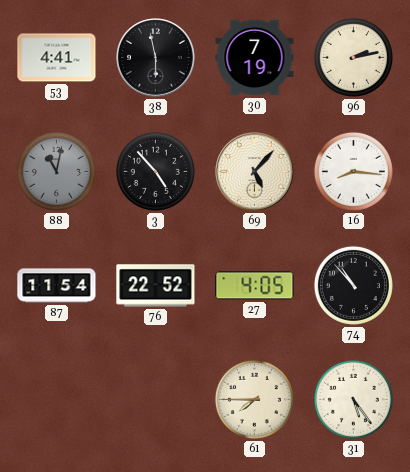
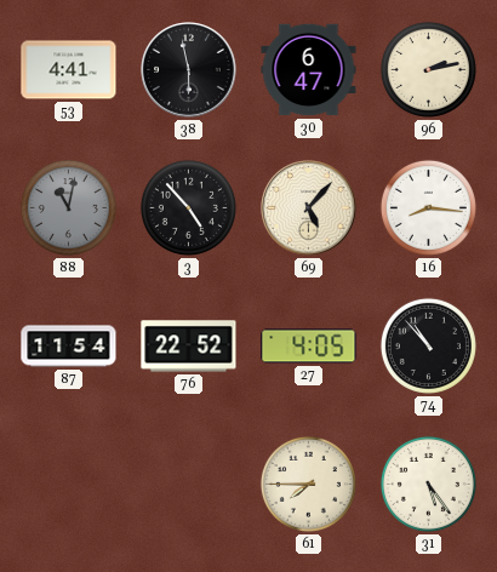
30: 7:19 -> 6:47
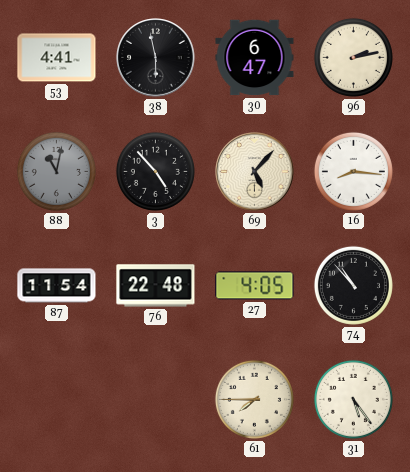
76: 22:52 -> 22:48
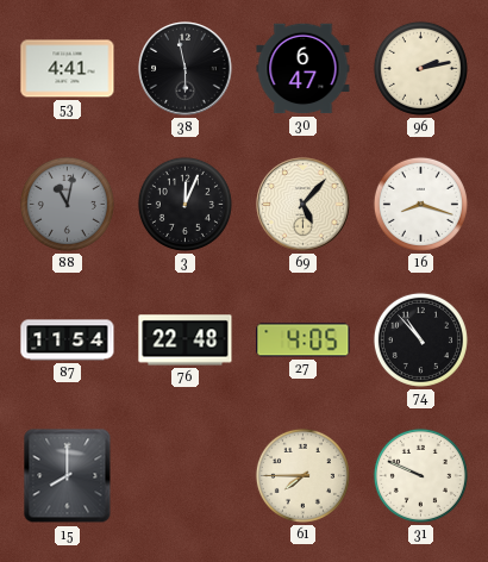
3: 4:53 -> 12:04
16: 8:16 -> 8:18
15: none -> 8:00
31: 5:24 -> 9:49
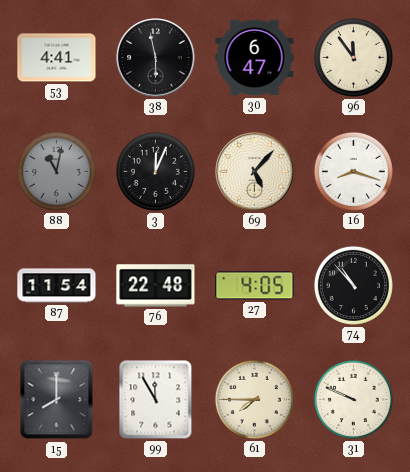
96: 2:13 -> 11:54
99: none -> 11:55
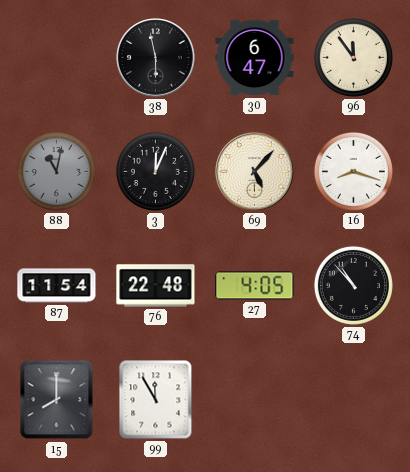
53: 4:41 -> none
61: 7:45 -> none
31: 9:49 -> none
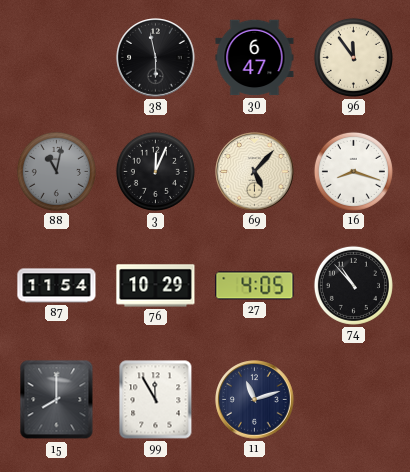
76: 22:48 -> 10:29
11: none -> 11:12
